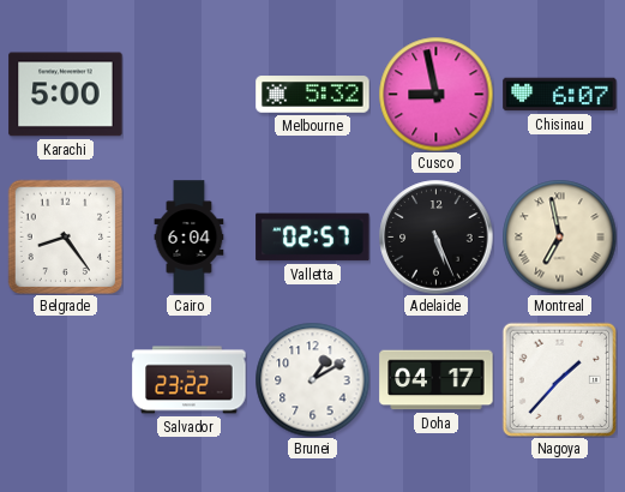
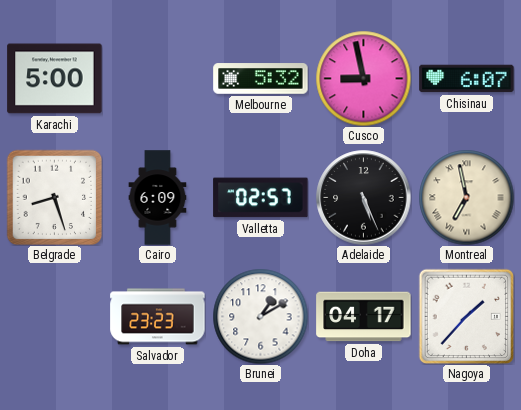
Belgrade: 8:24 -> 8:27
Cairo: 6:04 -> 6:09
Salvador: 23:22 -> 23:23
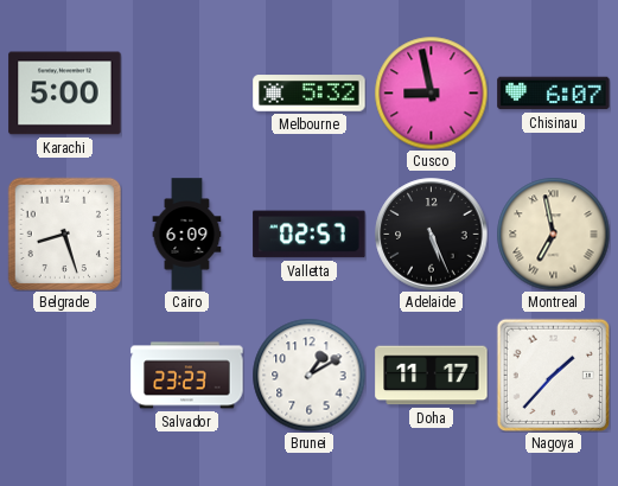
Doha: 04:17 -> 11:17
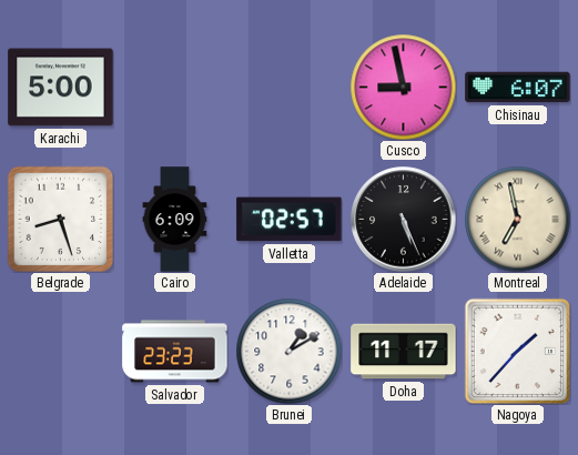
Melbourne: 5:32 -> none
